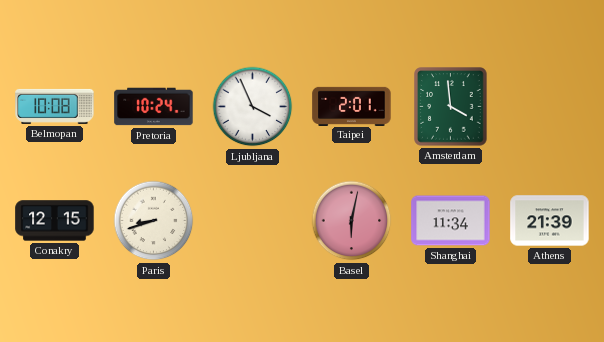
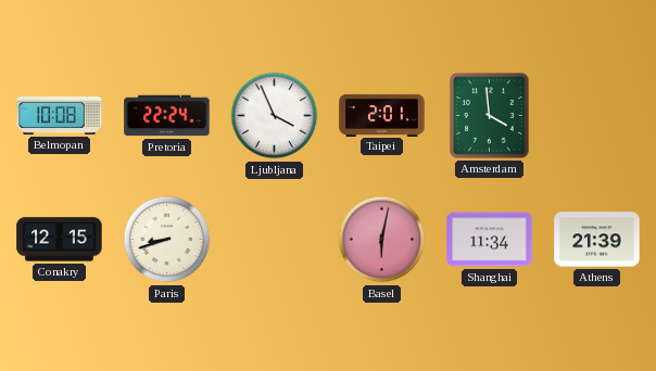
Pretoria: 10:24 -> 22:24
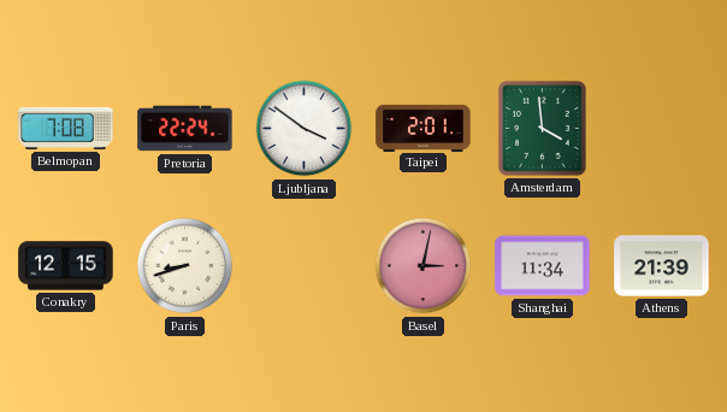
Belmopan: 10:08 -> 7:08
Ljubljana: 3:56 -> 3:51
Basel: 6:02 -> 3:02
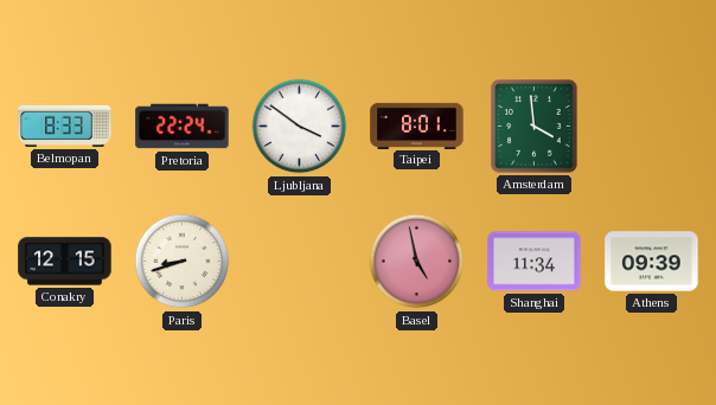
Belmopan: 7:08 -> 8:33
Taipei: 2:01 -> 8:01
Basel: 3:02 -> 4:58
Athens: 21:39 -> 09:39
